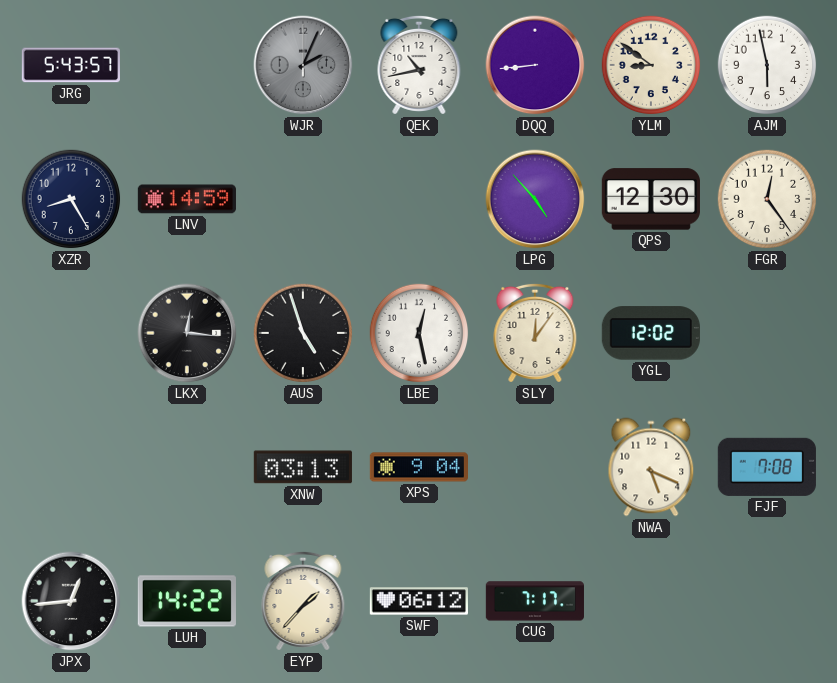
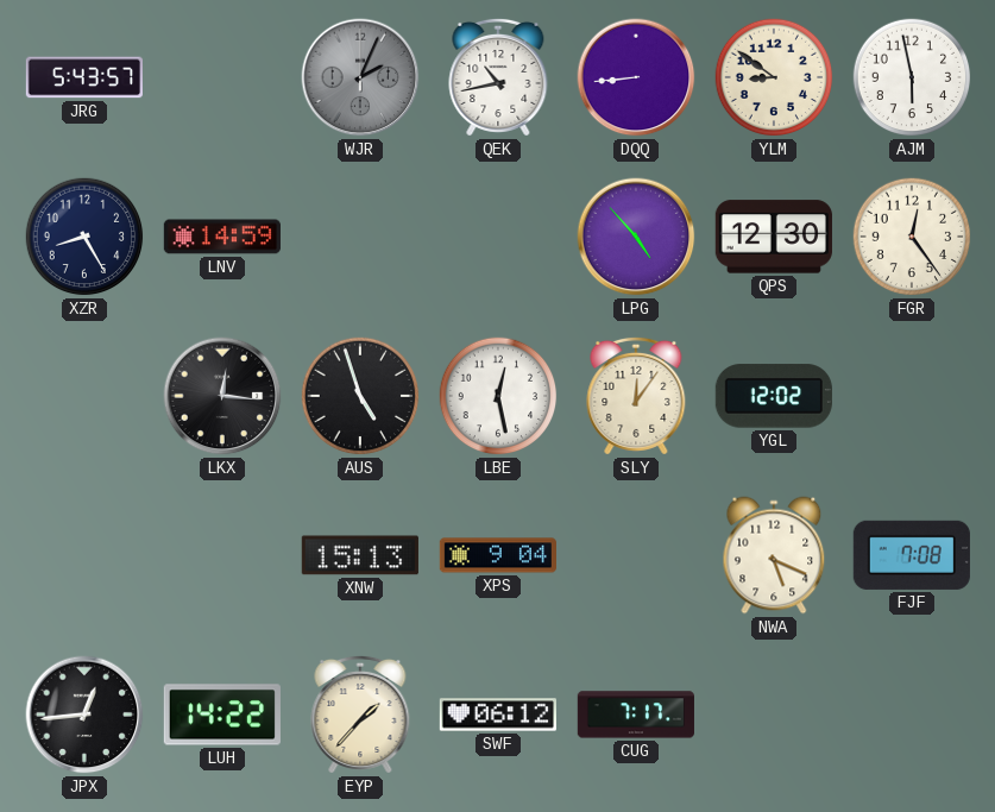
XNW: 03:13 -> 15:13
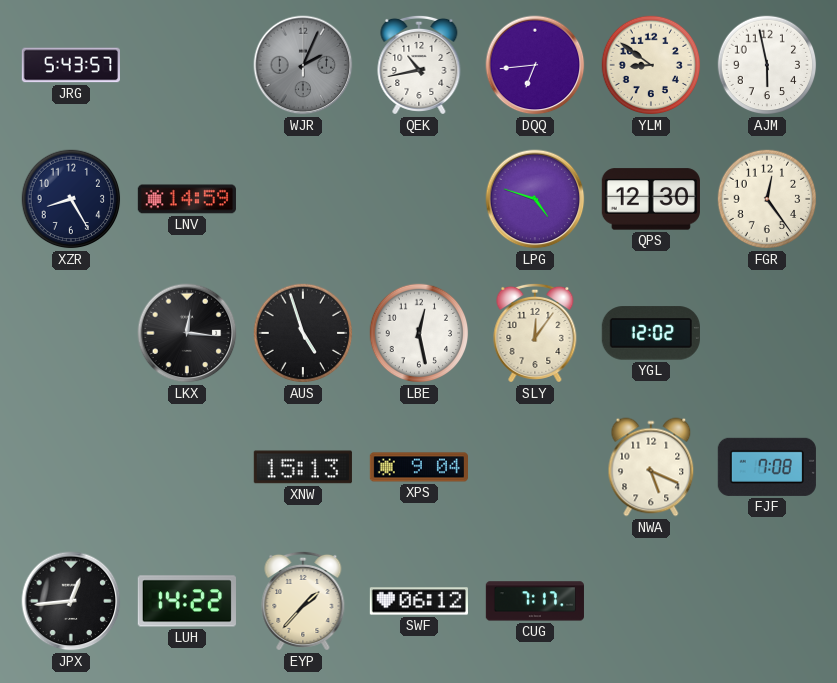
DQQ: 8:44 -> 6:44
LPG: 4:53 -> 4:48
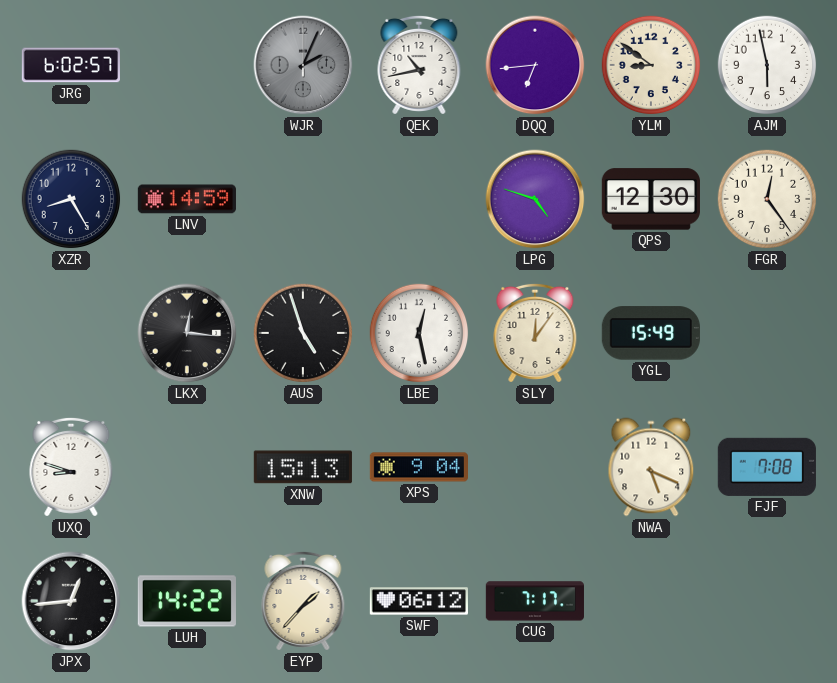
JRG: 5:43 -> 6:02
YGL: 12:02 -> 15:49
UXQ: none -> 8:48
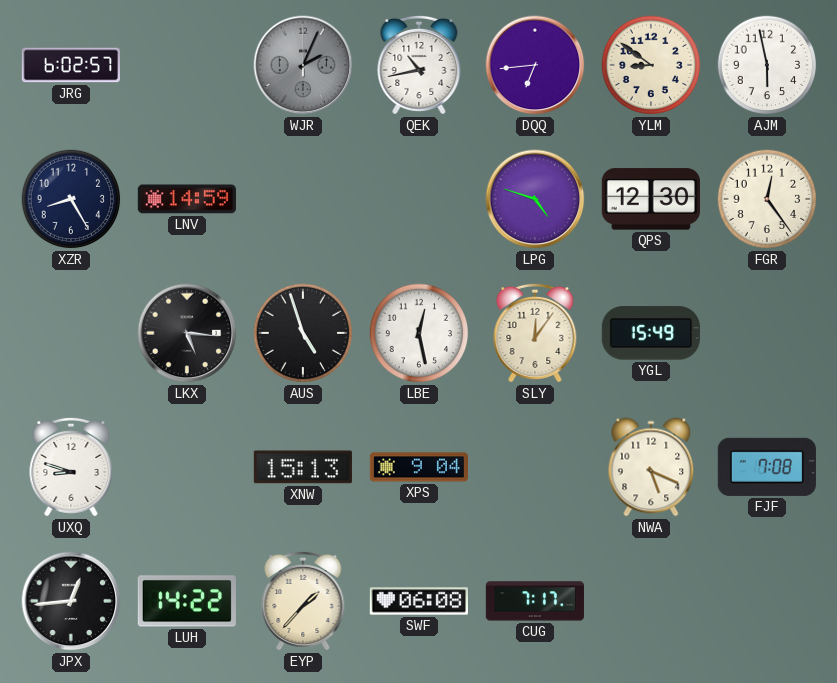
LKX: 12:16 -> 5:16
SWF: 06:12 -> 06:08
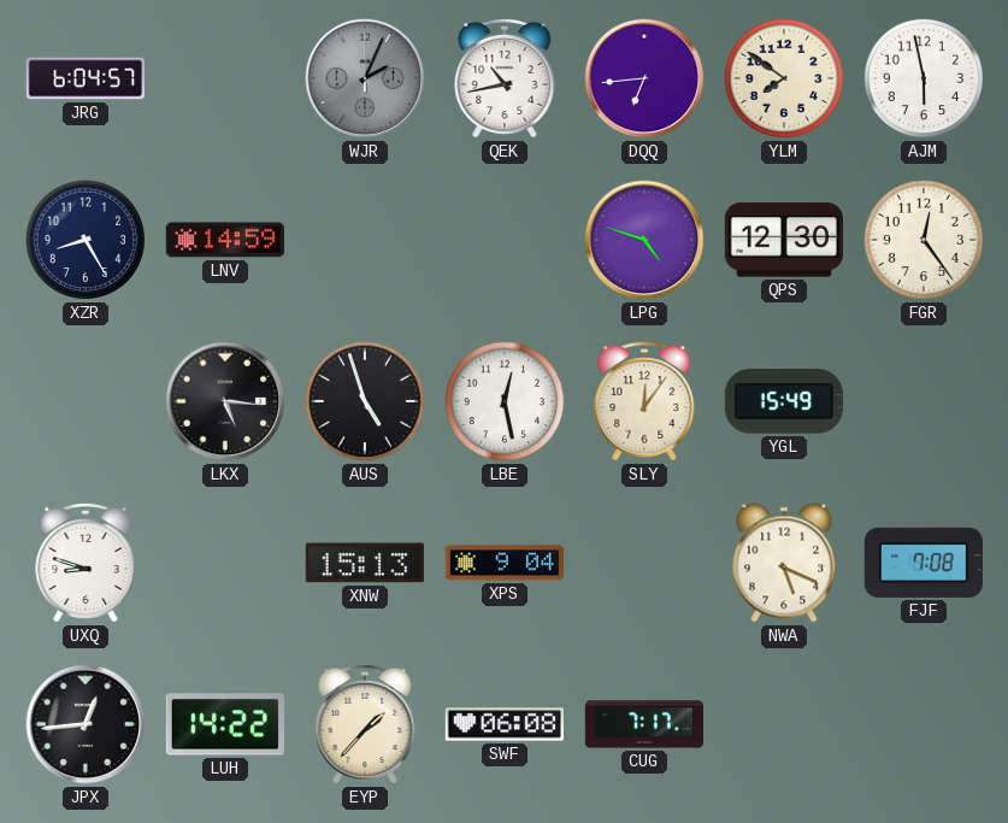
JRG: 6:02 -> 6:04
YLM: 8:51 -> 7:51
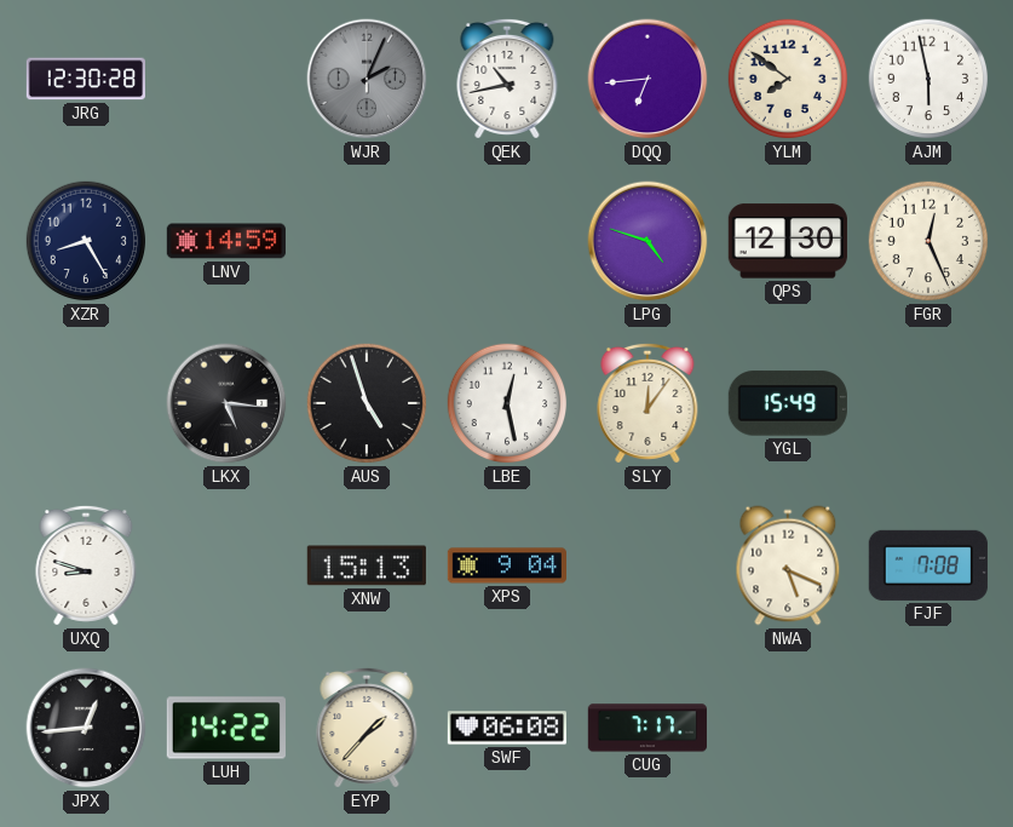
JRG: 6:04 -> 12:30
FGR: 12:24 -> 12:26
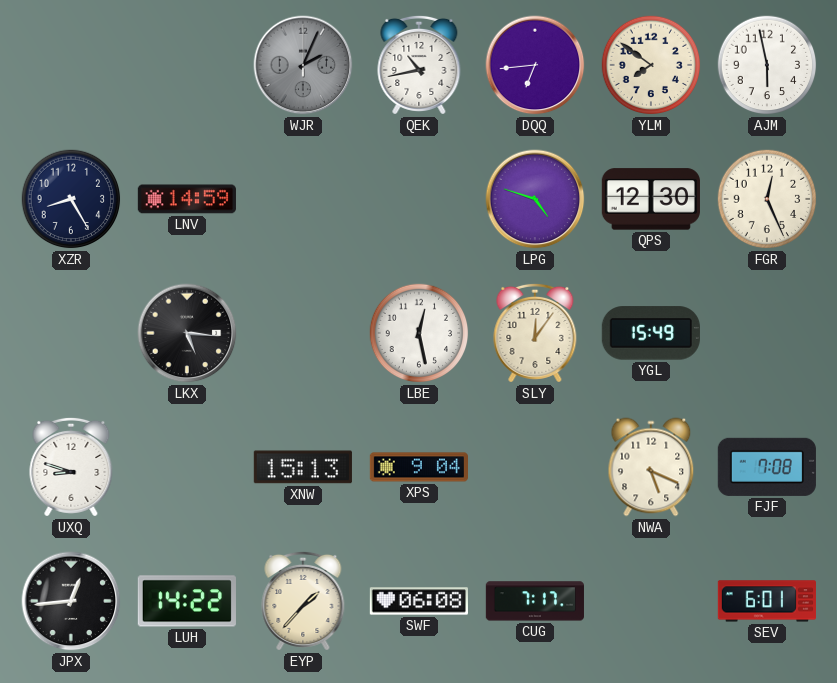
JRG: 12:30 -> none
AUS: 4:57 -> none
SEV: none -> 6:01
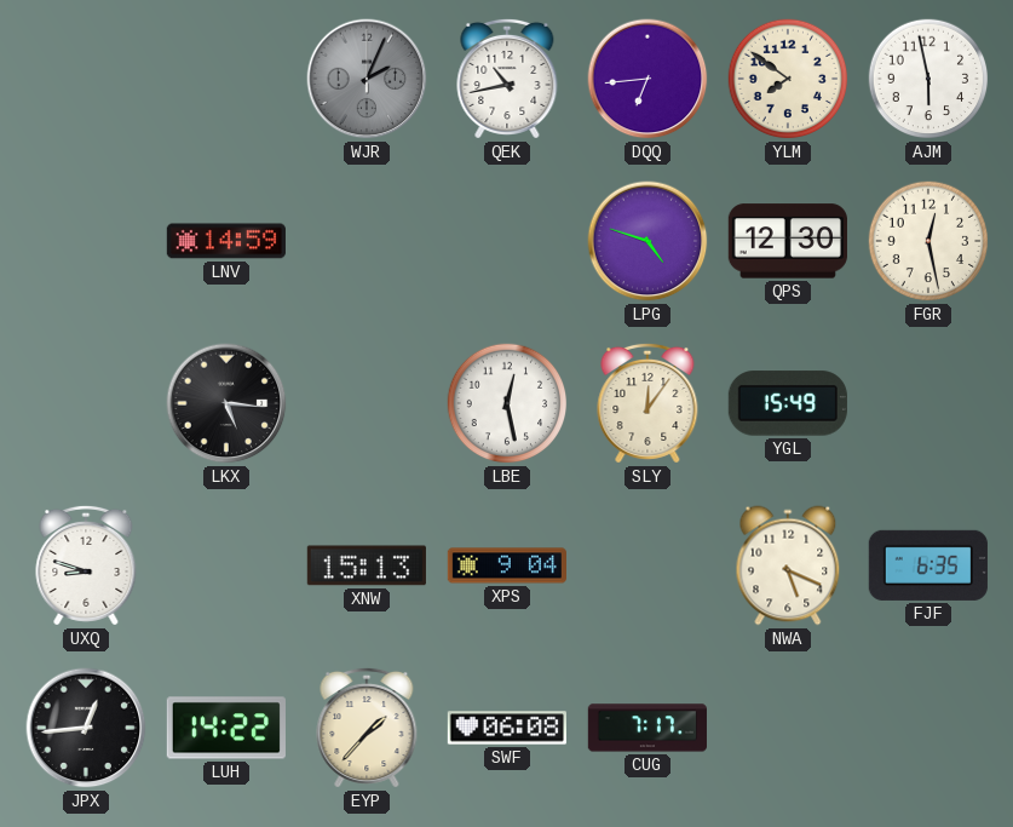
XZR: 8:25 -> none
FGR: 12:26 -> 12:28
FJF: 7:08 -> 6:35
SEV: 6:01 -> none
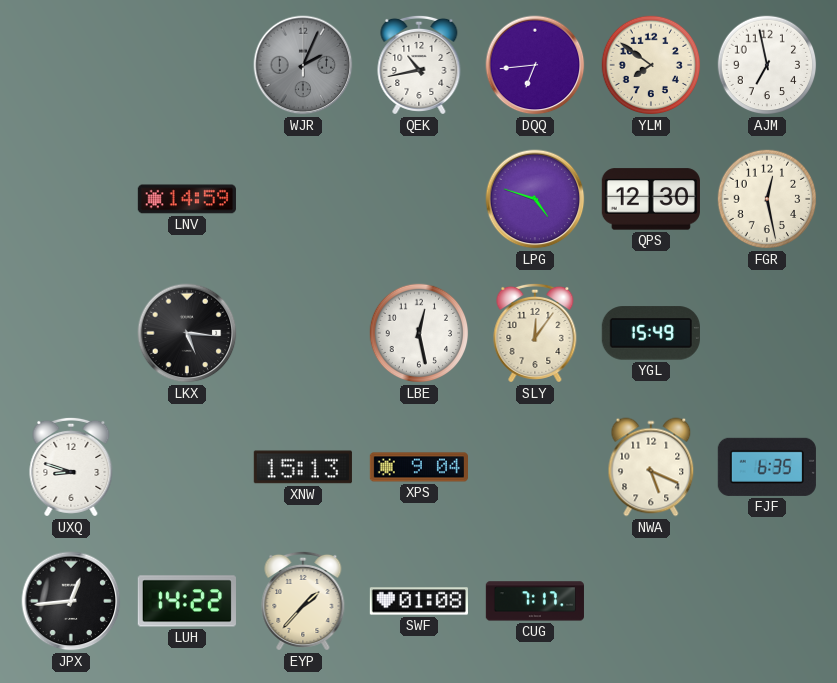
AJM: 5:58 -> 6:58
SWF: 06:08 -> 01:08
